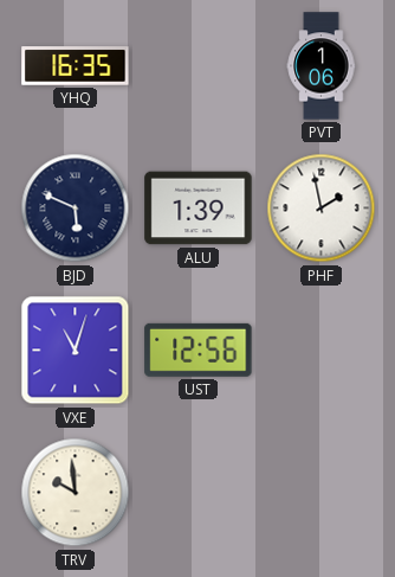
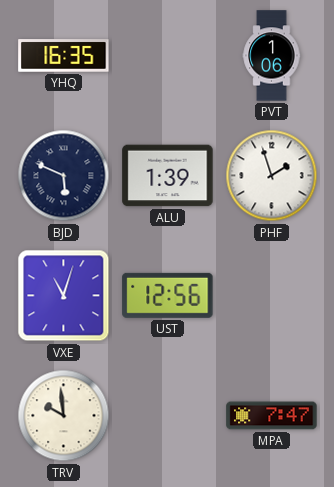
PHF: 1:58 -> 1:57
MPA: none -> 7:47
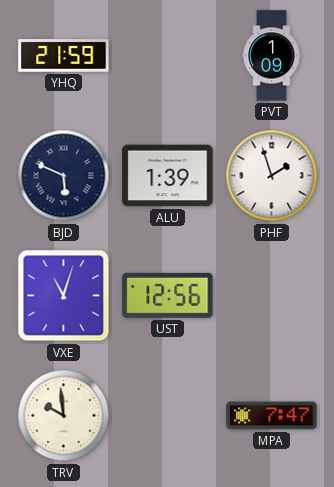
YHQ: 16:35 -> 21:59
PVT: 1:06 -> 1:09
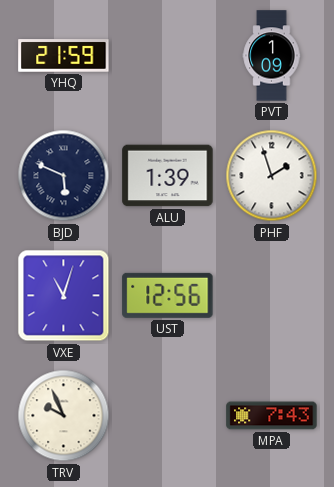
TRV: 9:59 -> 9:56
MPA: 7:47 -> 7:43
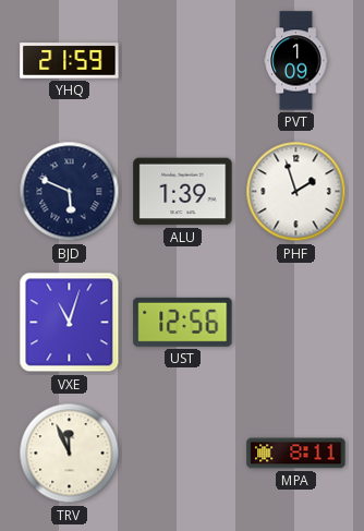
TRV: 9:56 -> 11:56
MPA: 7:43 -> 8:11
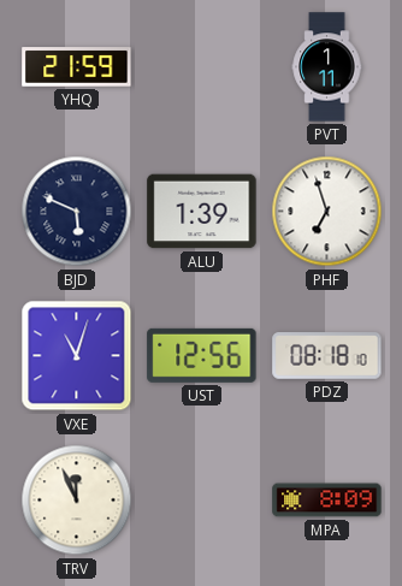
PVT: 1:09 -> 1:11
PHF: 1:57 -> 6:57
PDZ: none -> 08:18
MPA: 8:11 -> 8:09
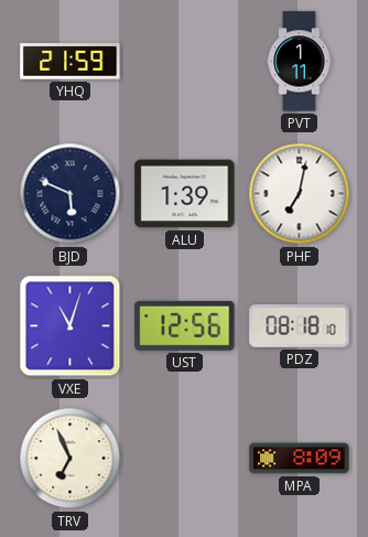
PHF: 6:57 -> 7:02
TRV: 11:56 -> 6:56
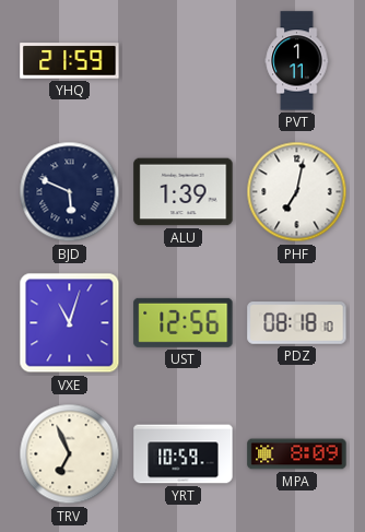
YRT: none -> 10:59
